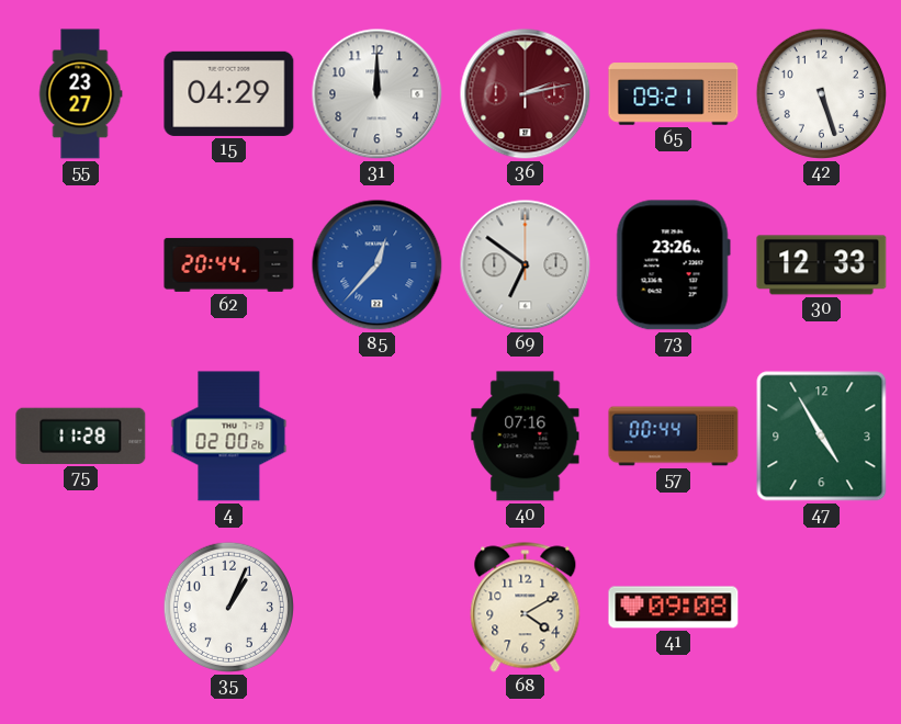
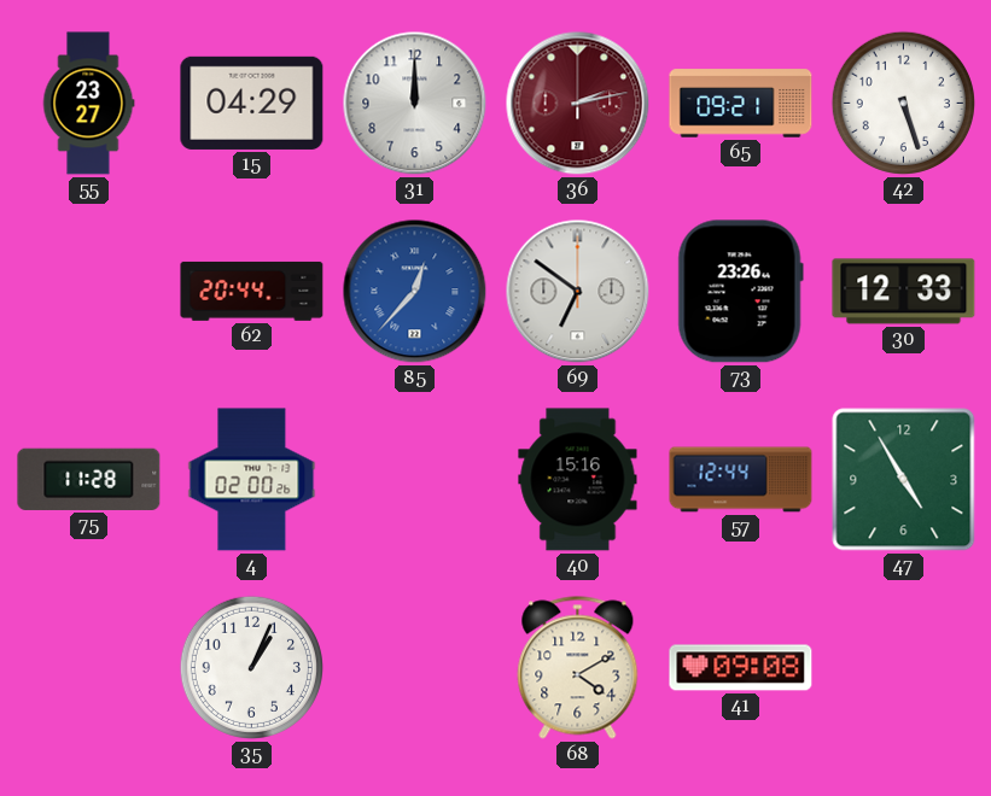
40: 07:16 -> 15:16
57: 00:44 -> 12:44
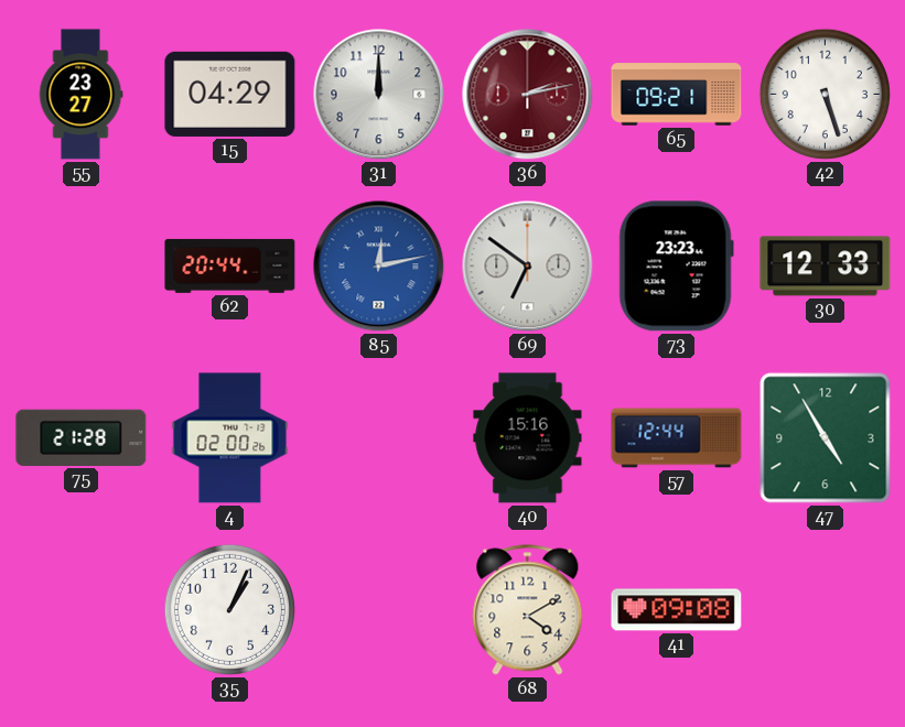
85: 12:37 -> 12:13
73: 23:26 -> 23:23
75: 11:28 -> 21:28
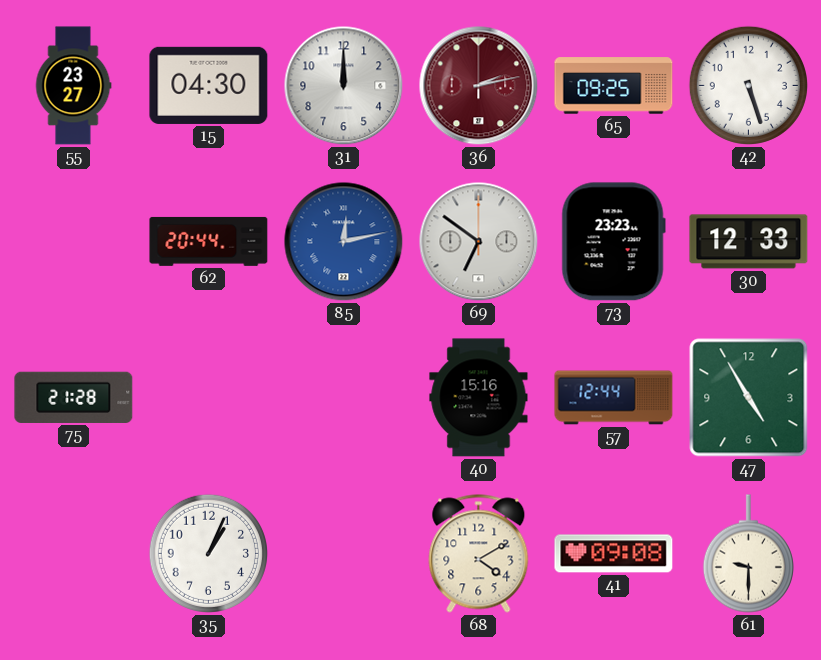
15: 04:29 -> 04:30
65: 09:21 -> 09:25
4: 02:00 -> none
61: none -> 9:30
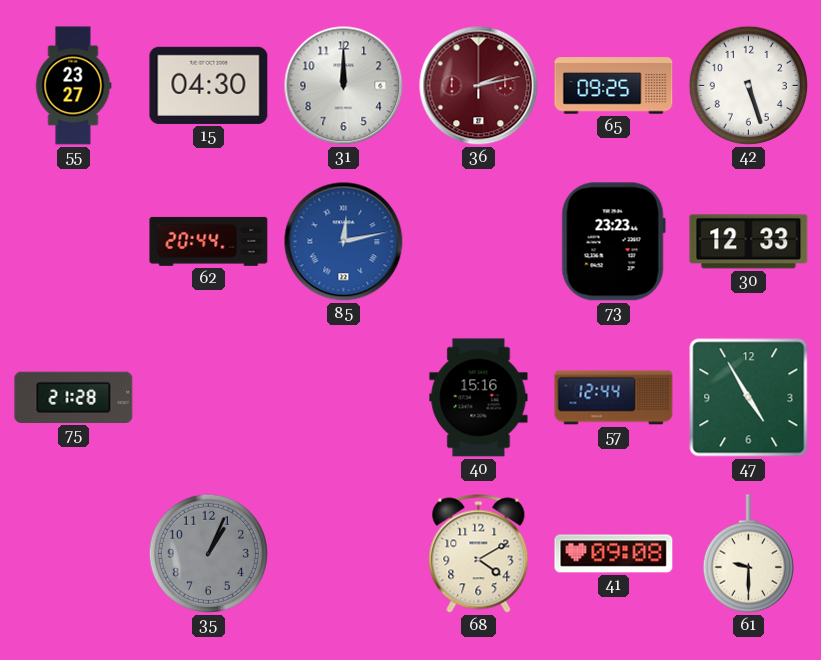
69: 6:51 -> none
35 dial: white -> grey
